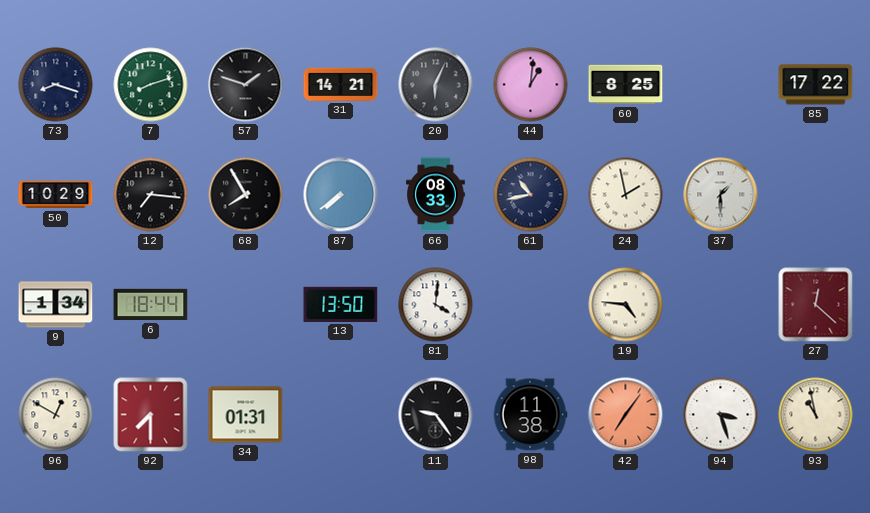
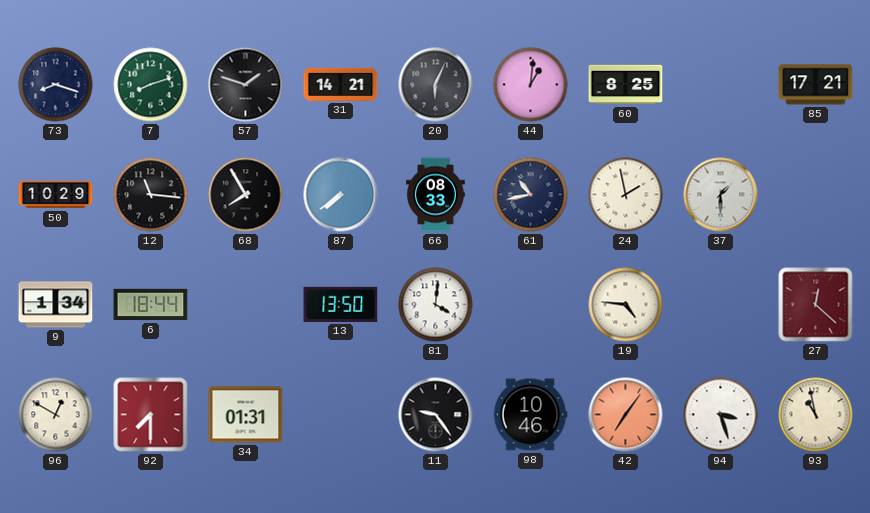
85: 17:22 -> 17:21
12: 7:16 -> 11:16
98: 11:38 -> 10:46
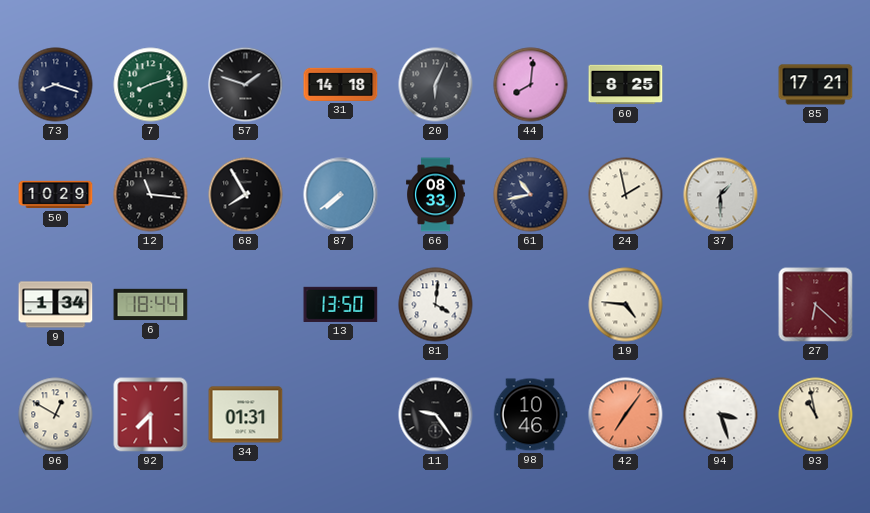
31: 14:21 -> 14:18
44: 1:01 -> 8:01
27: 12:22 -> 6:22
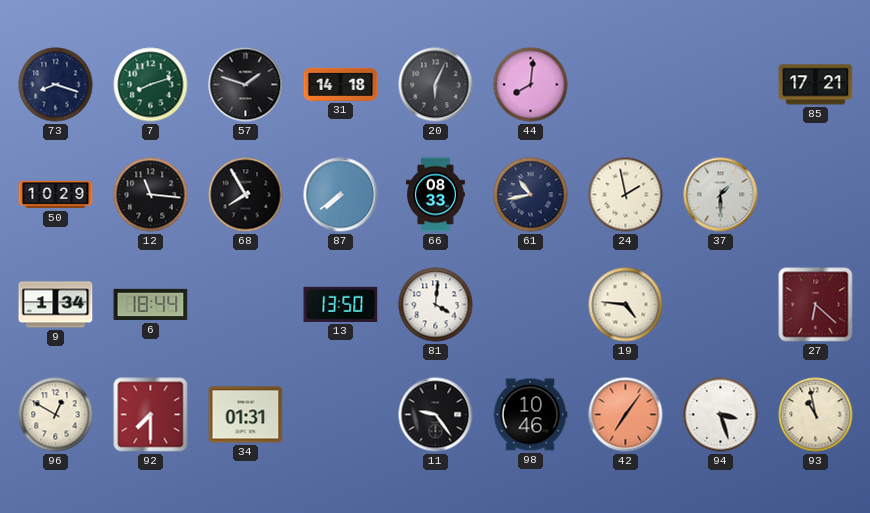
60: 8:25 -> none
